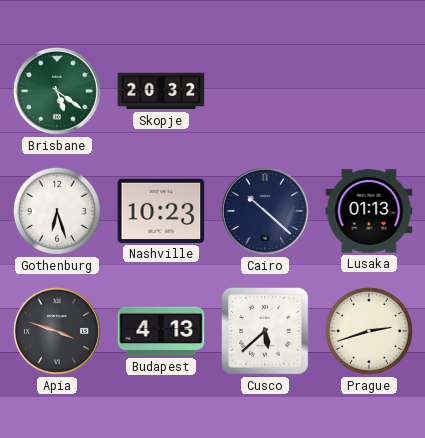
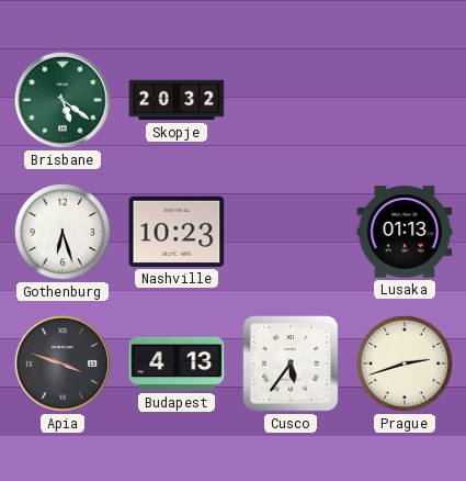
Cairo: 10:22 -> none
Cusco: 5:38 -> 5:36
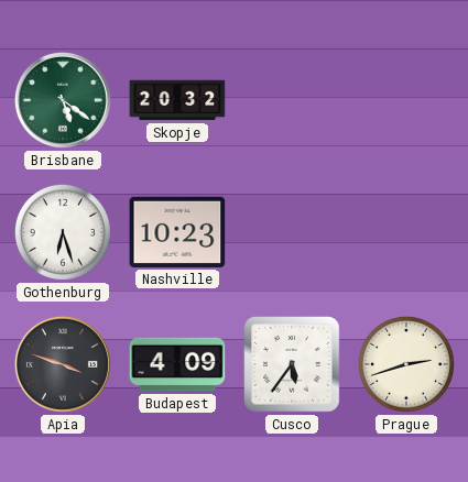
Lusaka: 01:13 -> none
Budapest: 4:13 -> 4:09
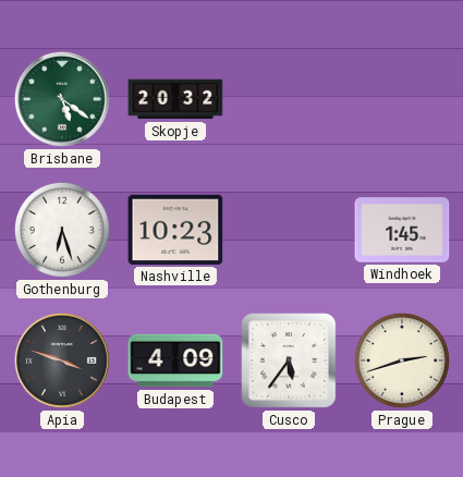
Windhoek: none -> 1:45
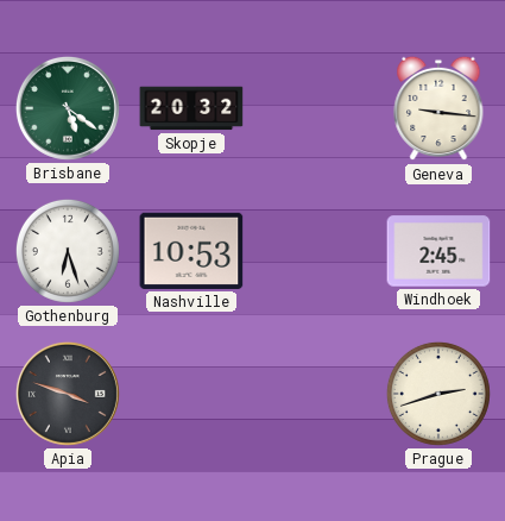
Geneva: none -> 9:16
Nashville: 10:23 -> 10:53
Windhoek: 1:45 -> 2:45
Budapest: 4:09 -> none
Cusco: 5:36 -> none
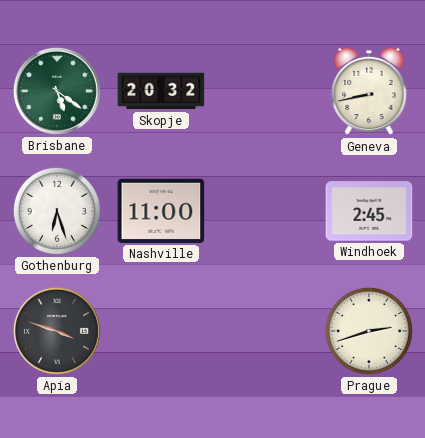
Geneva: 9:16 -> 8:43
Nashville: 10:53 -> 11:00
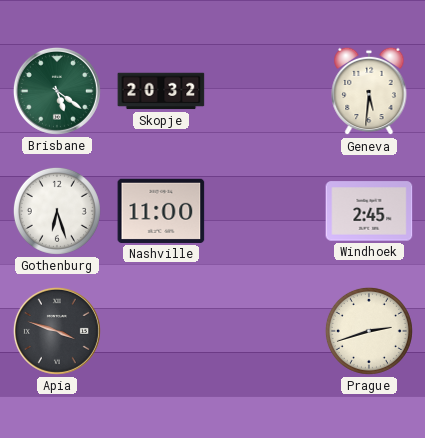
Geneva: 8:43 -> 5:31
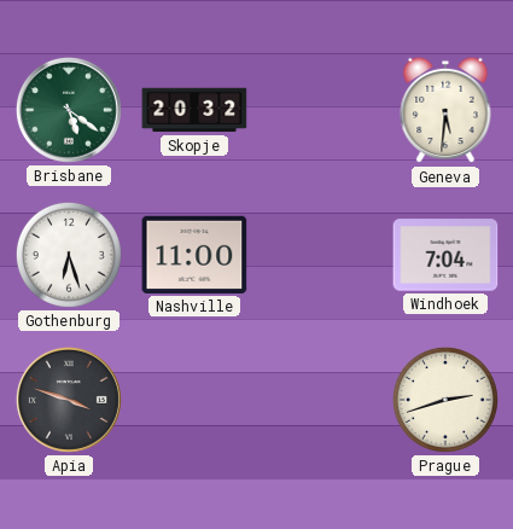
Windhoek: 2:45 -> 7:04
